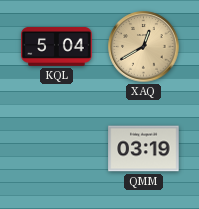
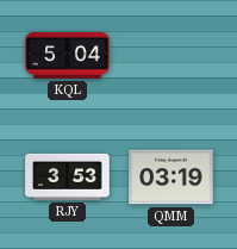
XAQ: 12:40 -> none
RJY: none -> 3:53
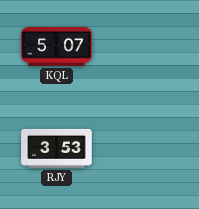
KQL: 5:04 -> 5:07
QMM: 03:19 -> none
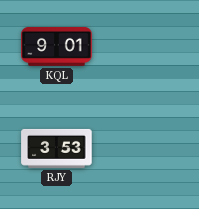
KQL: 5:07 -> 9:01
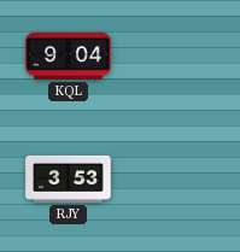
KQL: 9:01 -> 9:04
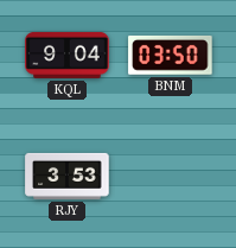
BNM: none -> 03:50
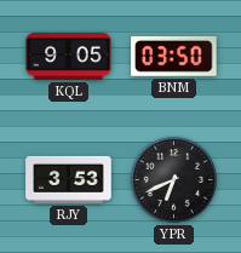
KQL: 9:04 -> 9:05
YPR: none -> 6:41
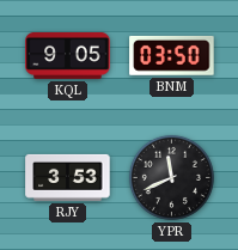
YPR: 6:41 -> 11:41
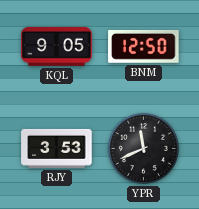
BNM: 03:50 -> 12:50
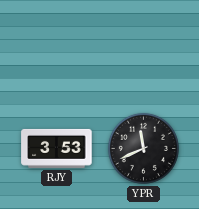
KQL: 9:05 -> none
BNM: 12:50 -> none
